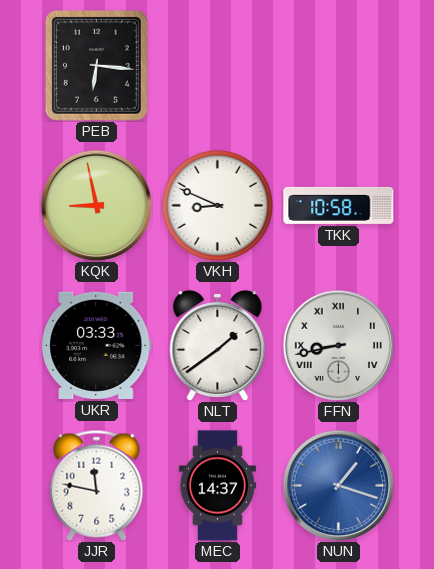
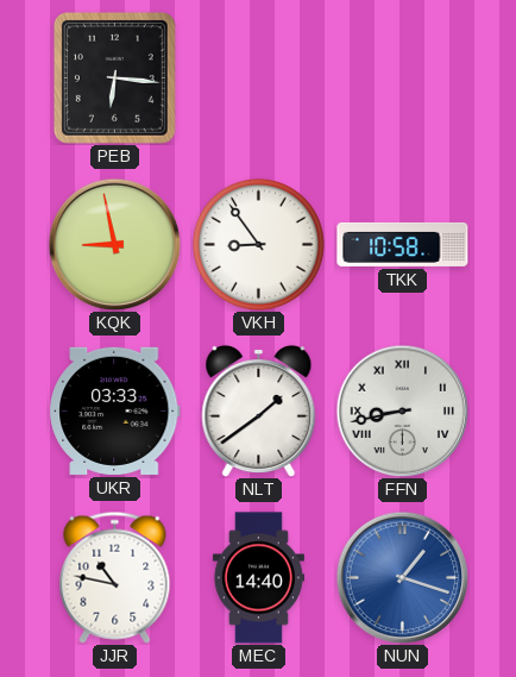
VKH: 8:49 -> 8:54
JJR: 11:47 -> 10:47
MEC: 14:37 -> 14:40
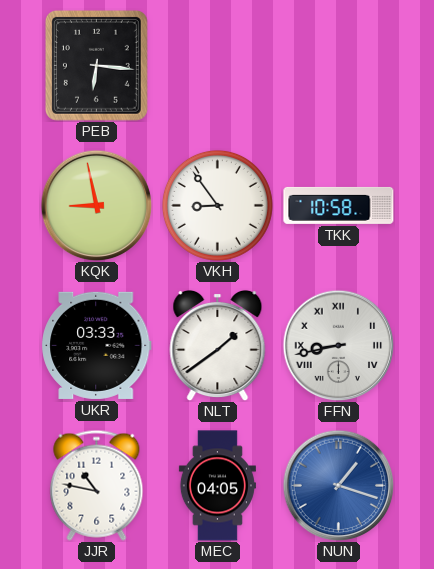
MEC: 14:40 -> 04:05
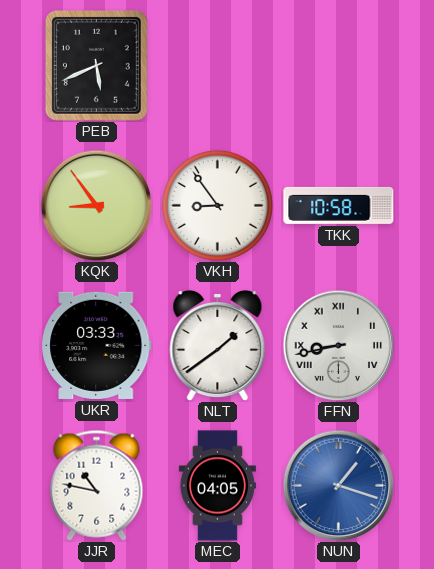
PEB: 6:16 -> 5:41
KQK: 8:58 -> 8:54
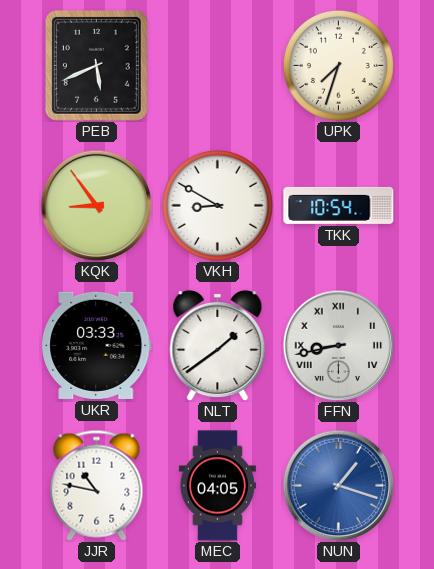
UPK: none -> 7:33
VKH: 8:54 -> 8:50
TKK: 10:58 -> 10:54
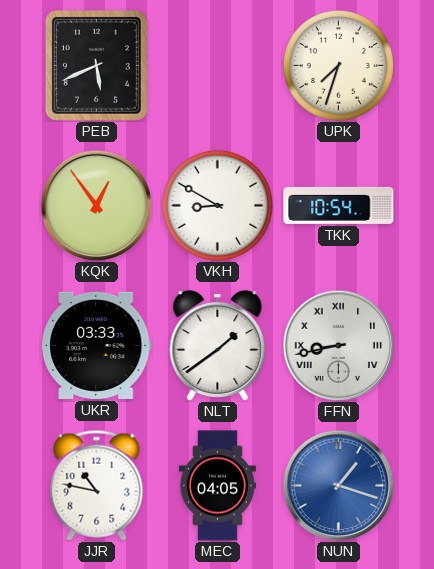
KQK: 8:54 -> 12:54
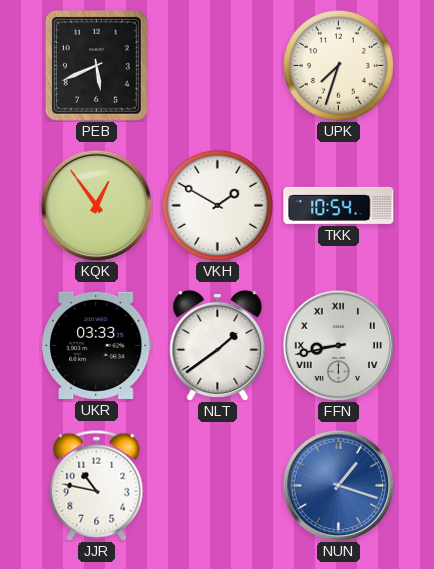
VKH: 8:50 -> 1:50
MEC: 04:05 -> none
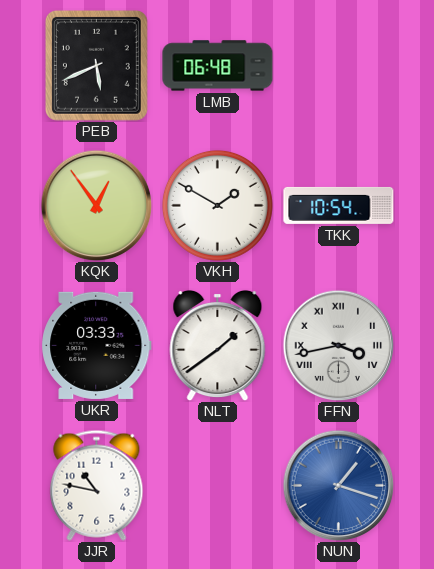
LMB: none -> 06:48
UPK: 7:33 -> none
FFN: 8:43 -> 3:43
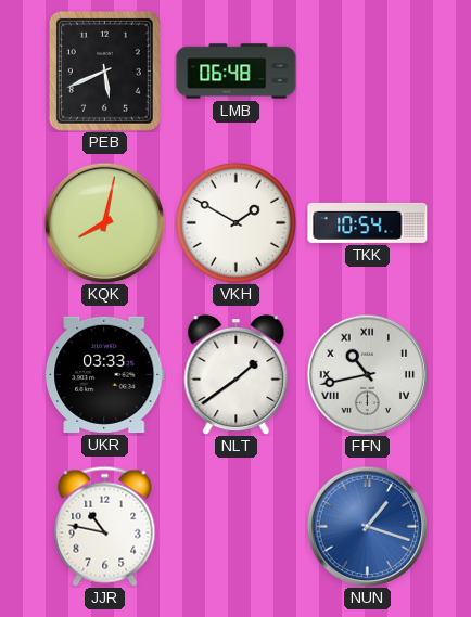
KQK: 12:54 -> 8:02
FFN: 3:43 -> 10:43
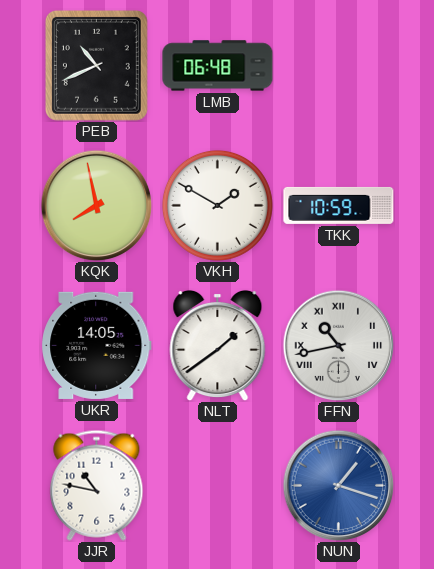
PEB: 5:41 -> 10:41
KQK: 8:02 -> 7:58
TKK: 10:54 -> 10:59
UKR: 03:33 -> 14:05
